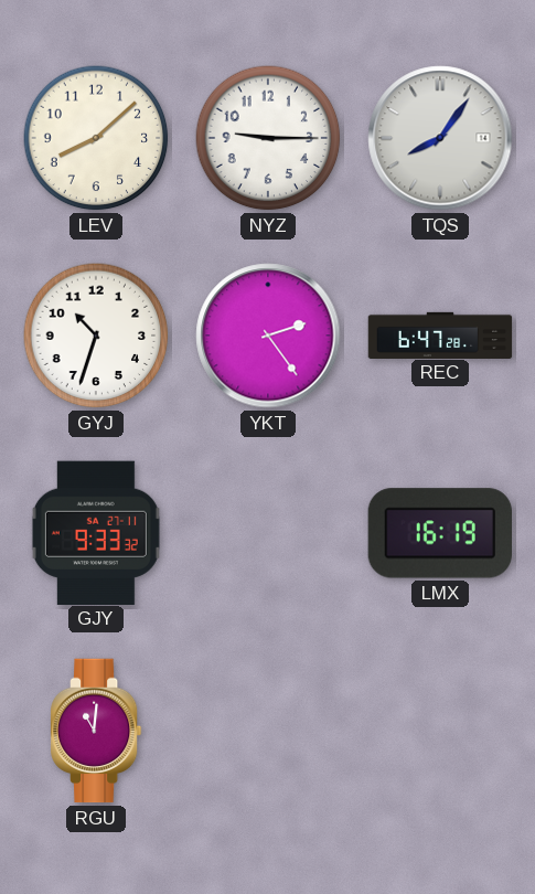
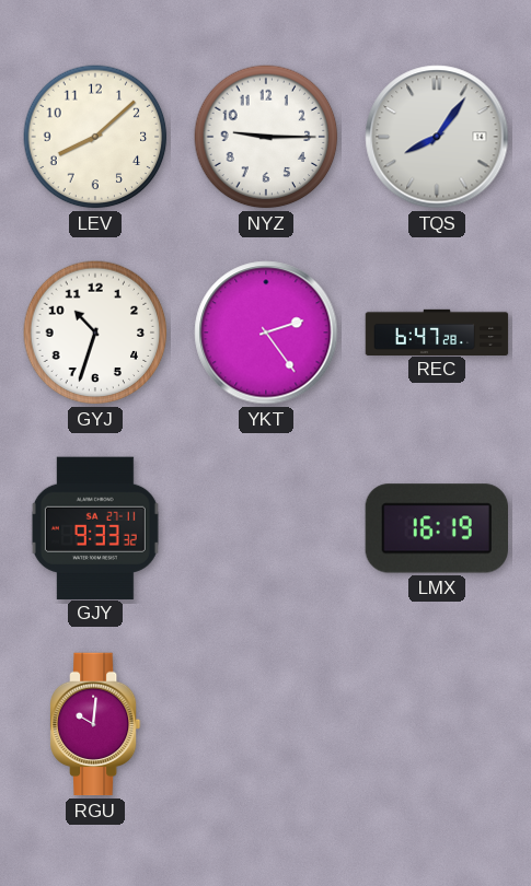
RGU: 11:01 -> 10:01
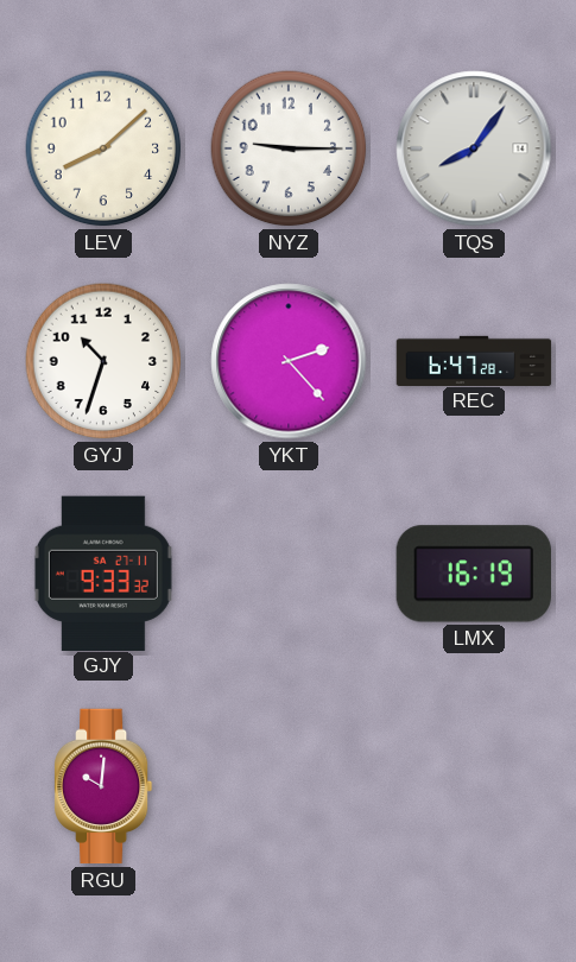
YKT: 2:24 -> 2:23
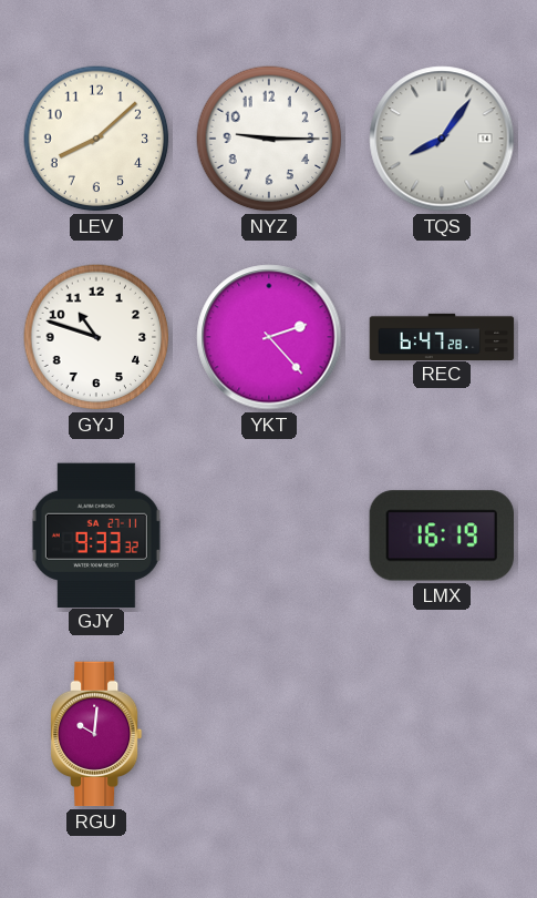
GYJ: 10:33 -> 10:48
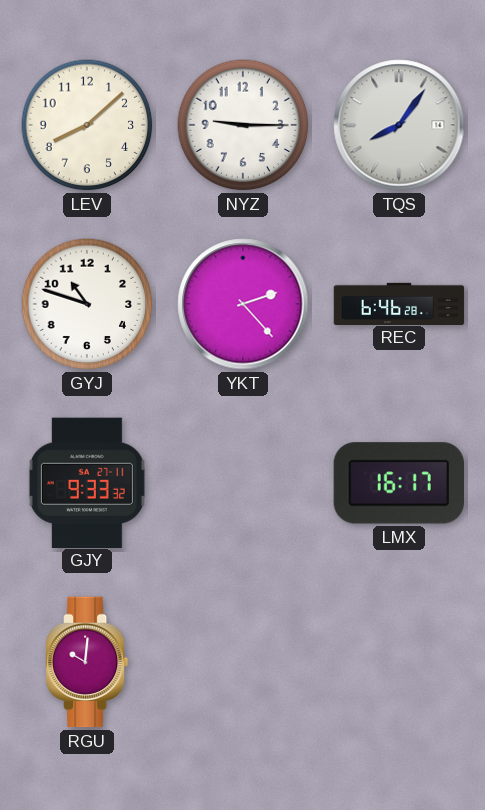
REC: 6:47 -> 6:46
LMX: 16:19 -> 16:17
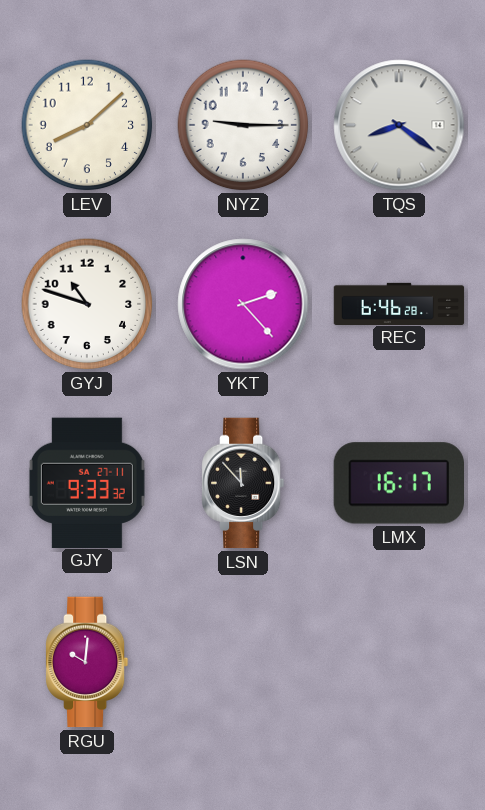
TQS: 8:06 -> 8:21
LSN: none -> 11:53
